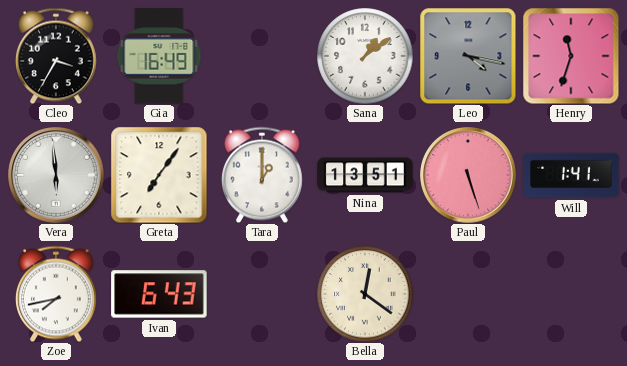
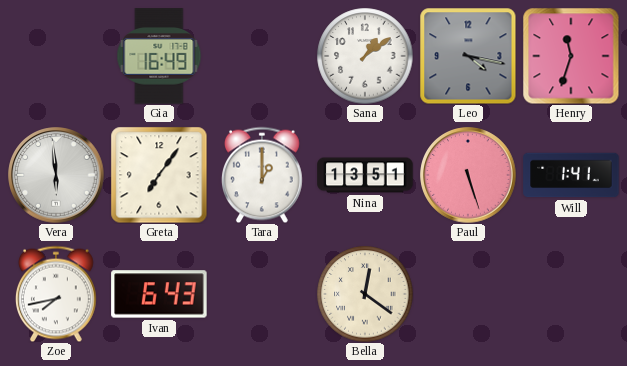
Cleo: 3:35 -> none
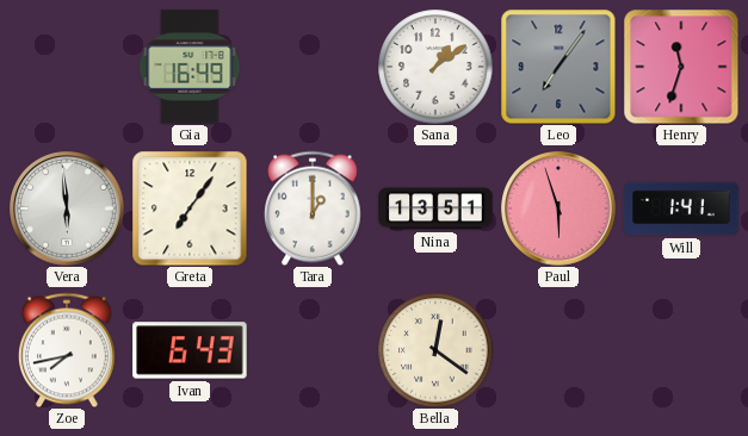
Leo: 4:17 -> 7:06
Paul: 5:27 -> 5:57
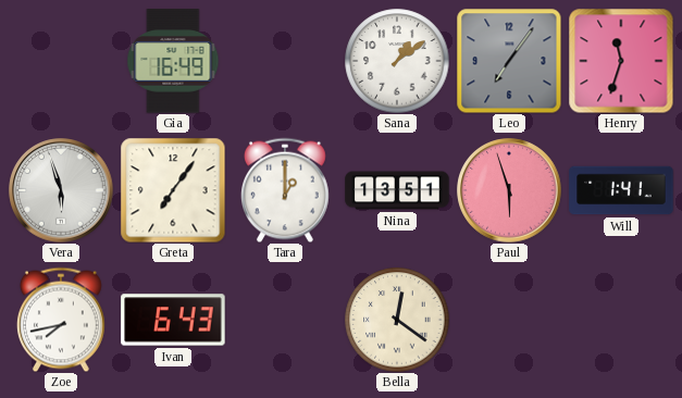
Vera: 5:59 -> 5:57
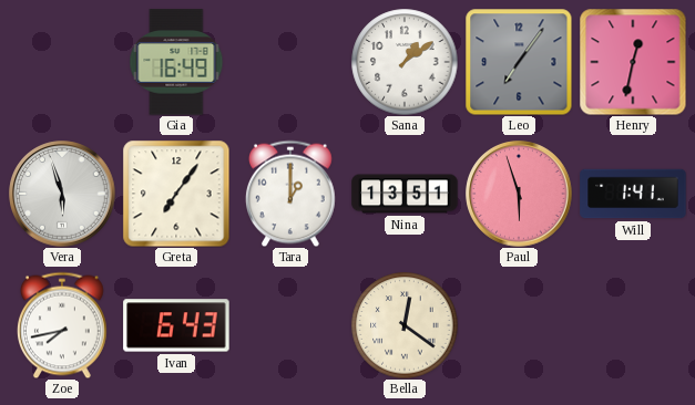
Henry: 11:33 -> 12:32
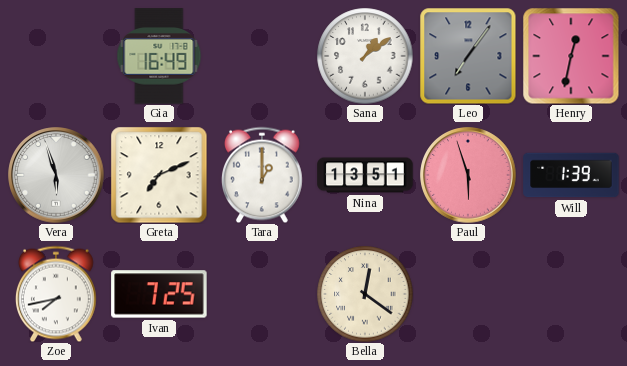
Greta: 7:06 -> 7:11
Will: 1:41 -> 1:39
Ivan: 6:43 -> 7:25
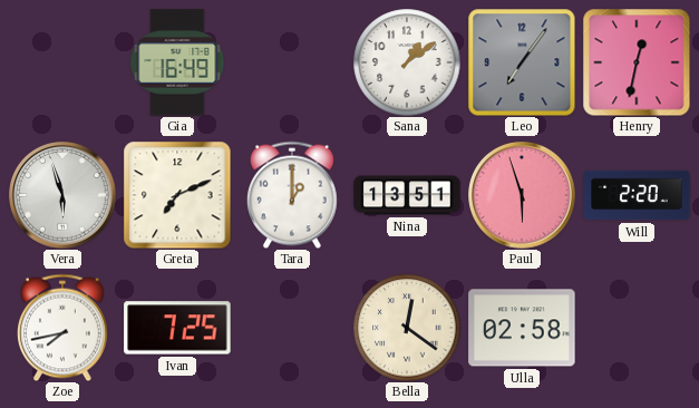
Will: 1:39 -> 2:20
Ulla: none -> 02:58
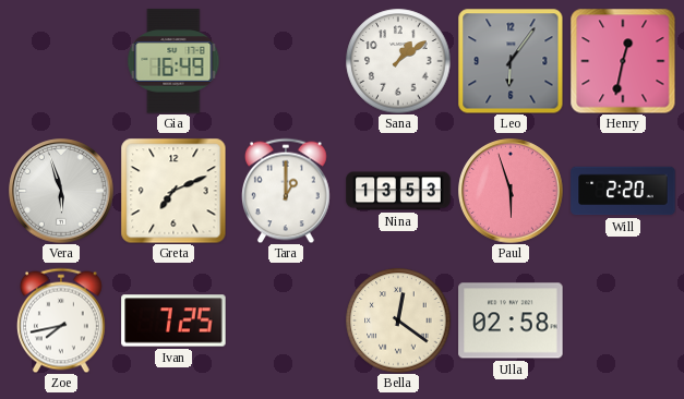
Leo: 7:06 -> 6:06
Nina: 13:51 -> 13:53
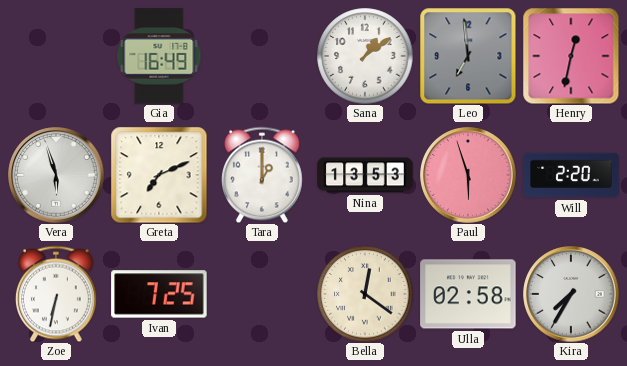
Leo: 6:06 -> 6:59
Zoe: 7:43 -> 6:32
Kira: none -> 7:35
